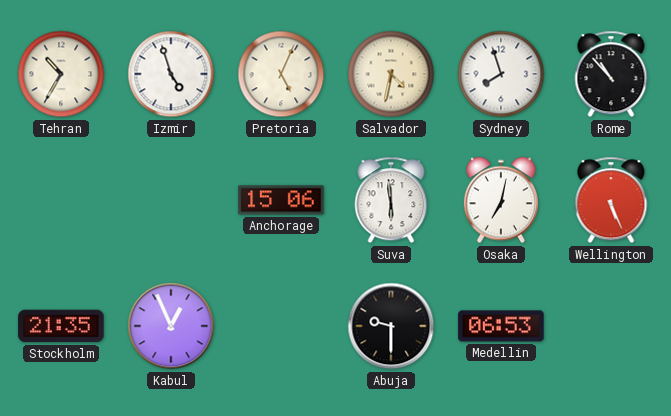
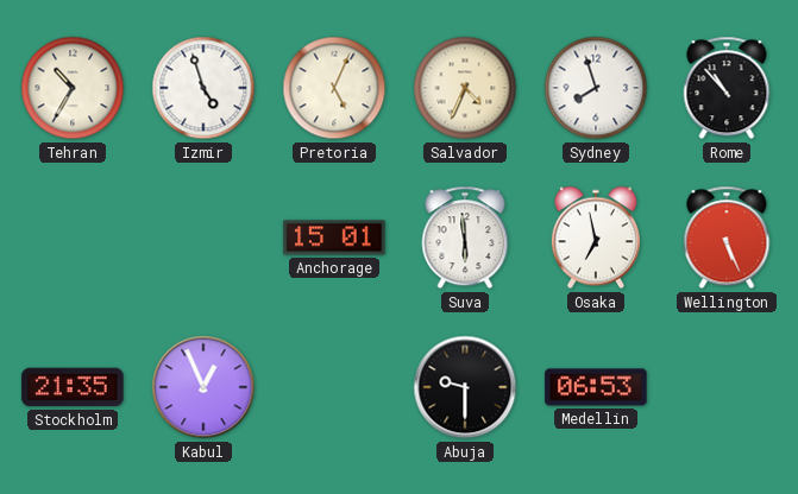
Salvador: 4:32 -> 4:34
Anchorage: 15:06 -> 15:01
Osaka: 7:02 -> 6:58
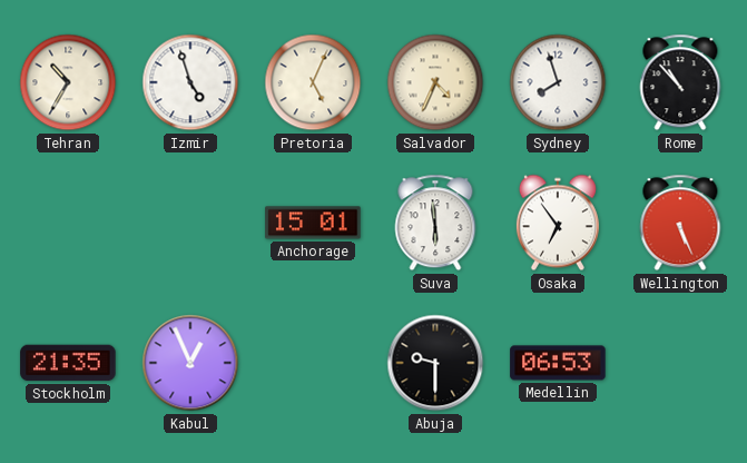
Osaka: 6:58 -> 6:54
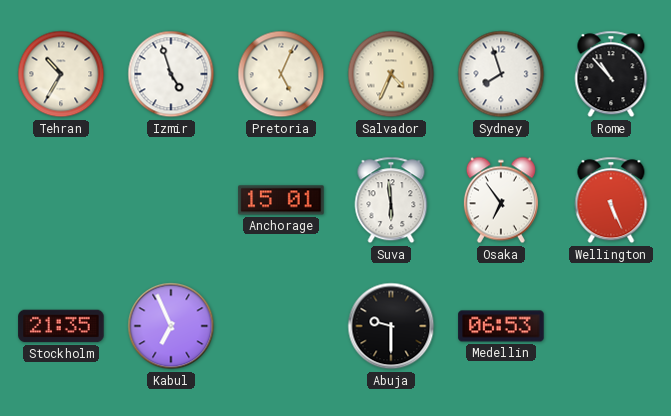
Kabul: 12:56 -> 6:56
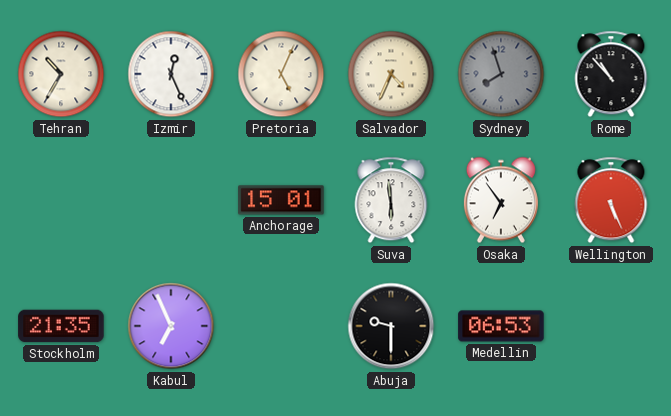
Izmir: 4:57 -> 12:26
Sydney dial: white -> grey
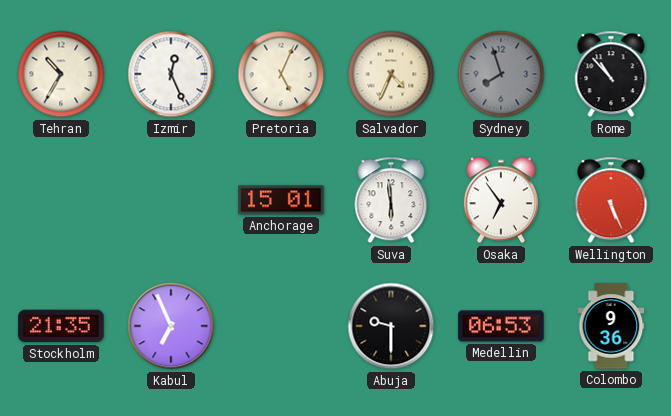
Colombo: none -> 9:36
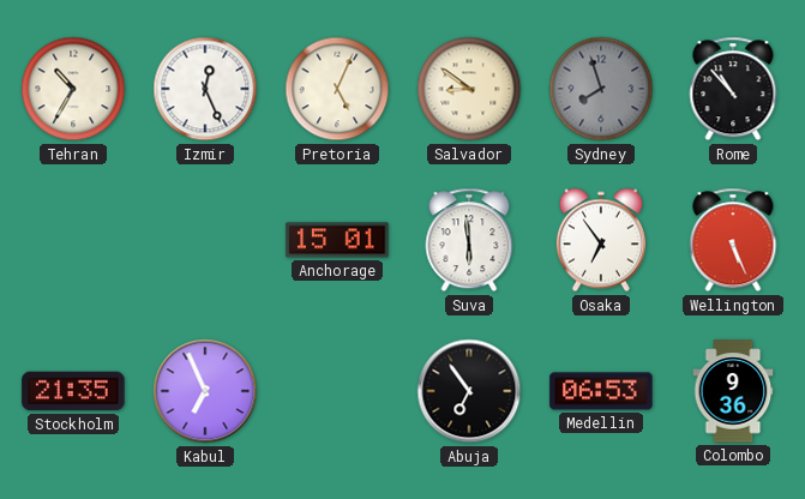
Salvador: 4:34 -> 8:51
Abuja: 9:30 -> 6:54
